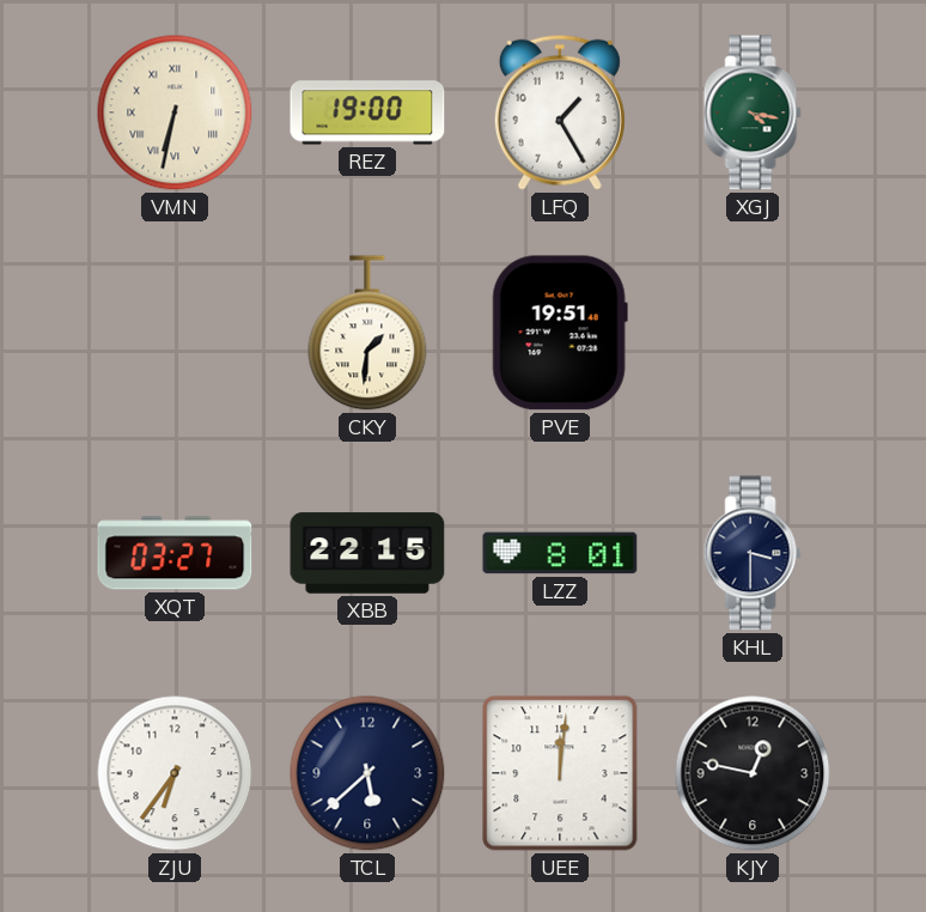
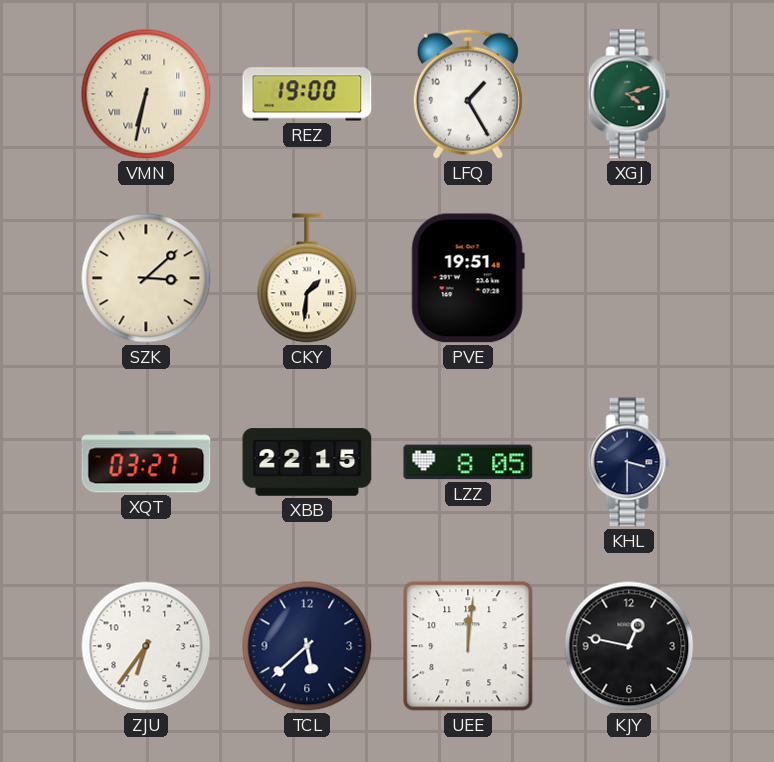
XGJ: 4:17 -> 4:12
SZK: none -> 3:08
LZZ: 8:01 -> 8:05
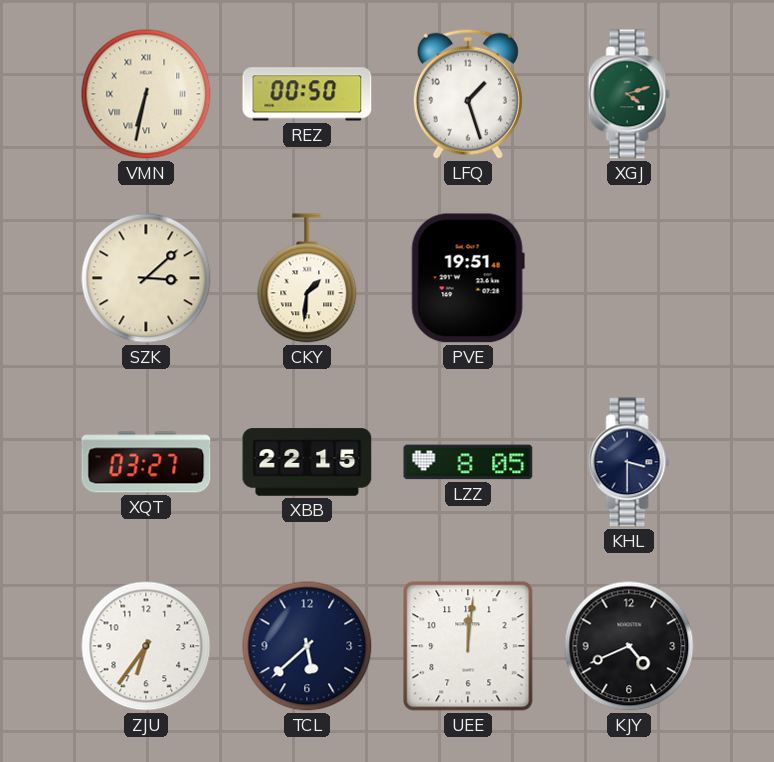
REZ: 19:00 -> 00:50
LFQ: 1:25 -> 1:27
KJY: 12:47 -> 4:41
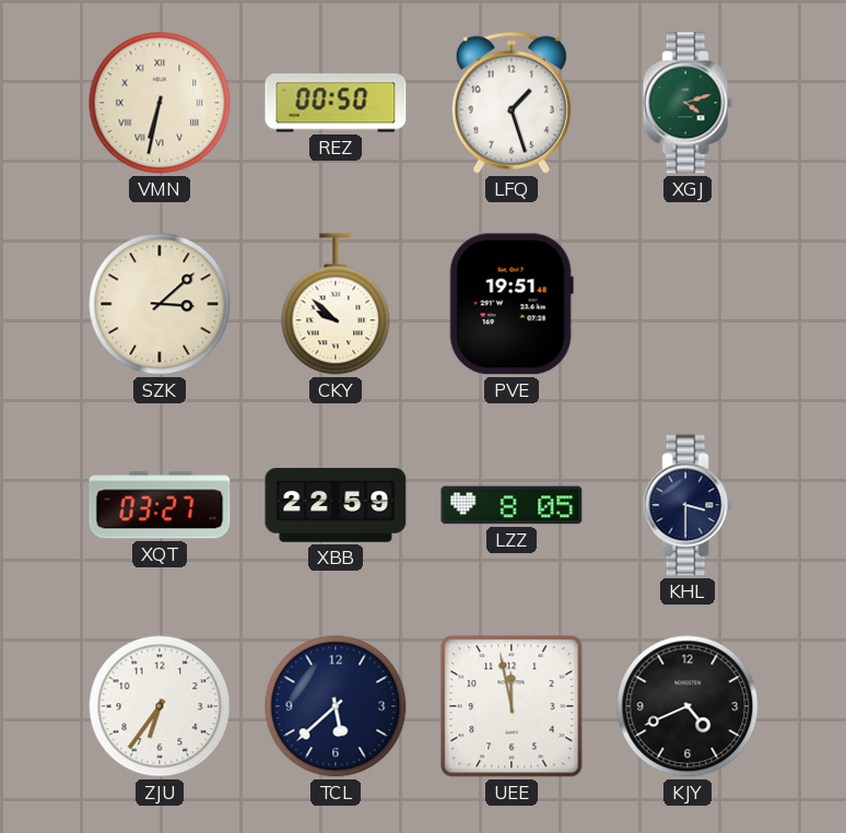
CKY: 1:31 -> 9:52
XBB: 22:15 -> 22:59
UEE: 12:01 -> 11:58
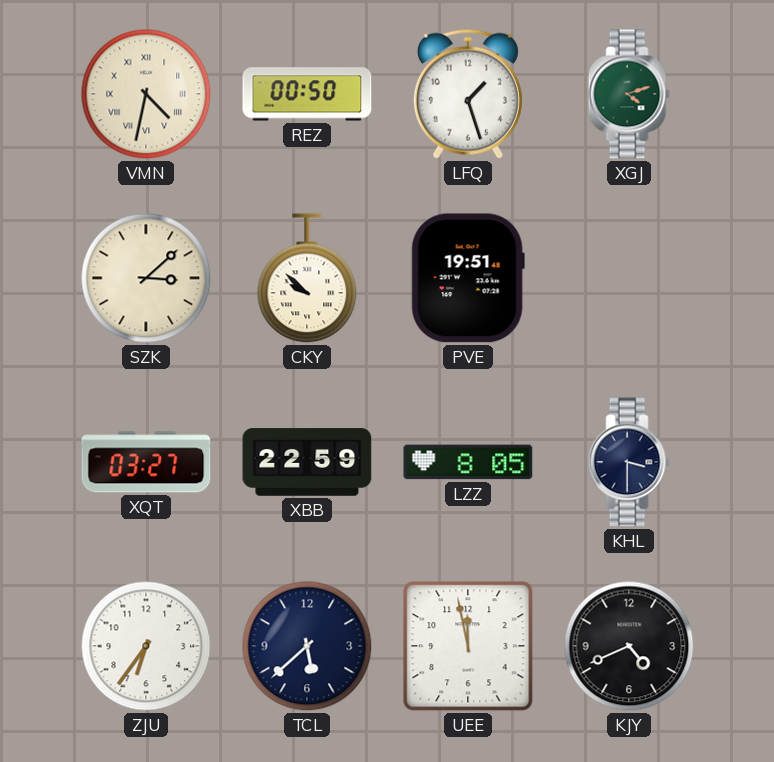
VMN: 6:32 -> 4:32
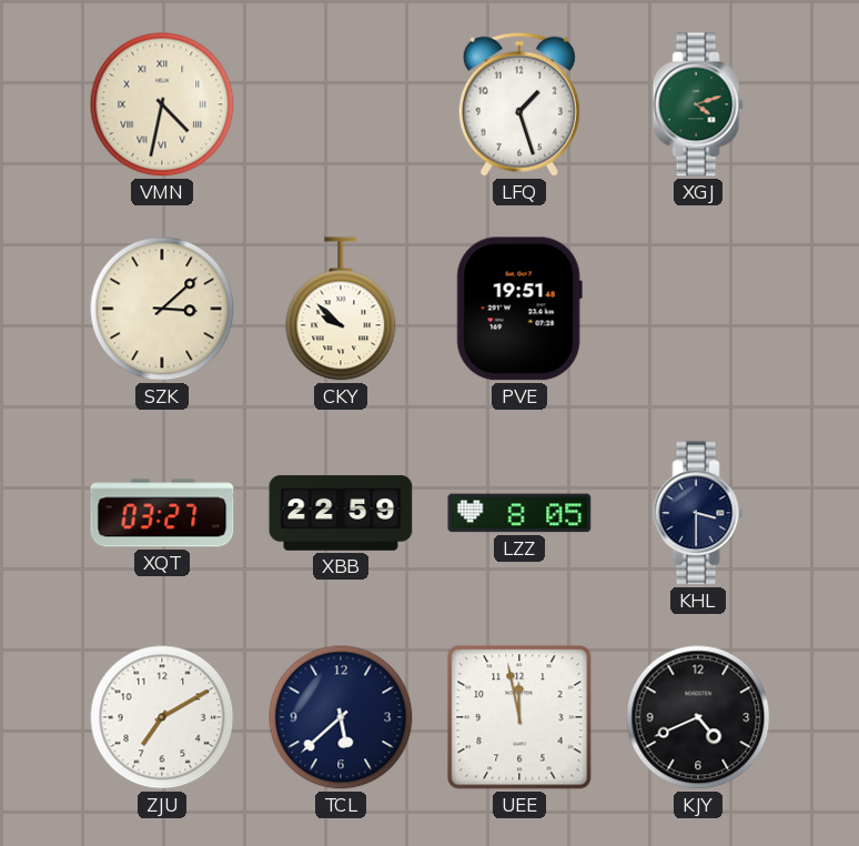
REZ: 00:50 -> none
ZJU: 6:36 -> 7:10
